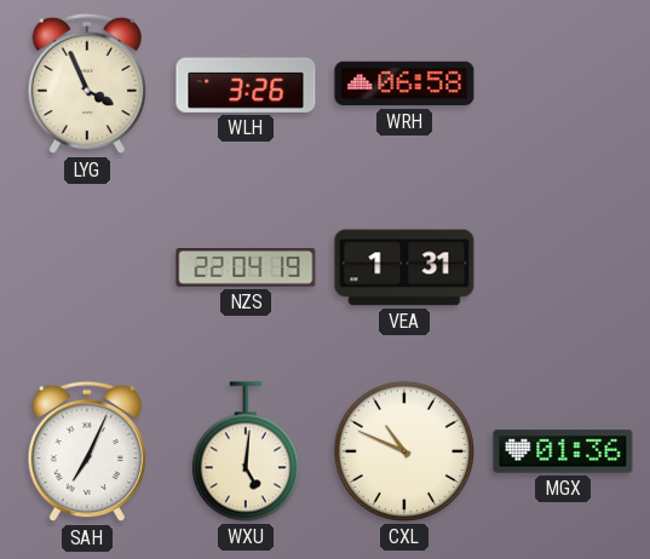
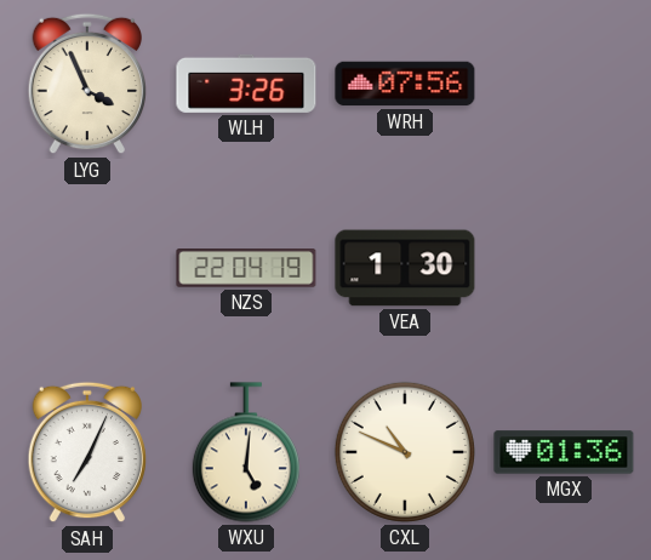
WRH: 06:58 -> 07:56
VEA: 1:31 -> 1:30
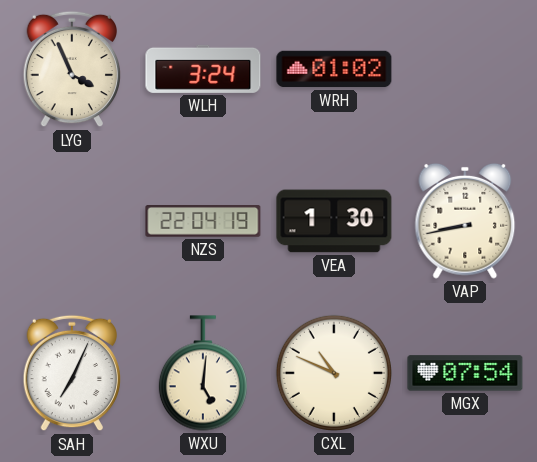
WLH: 3:26 -> 3:24
WRH: 07:56 -> 01:02
VAP: none -> 8:43
MGX: 01:36 -> 07:54
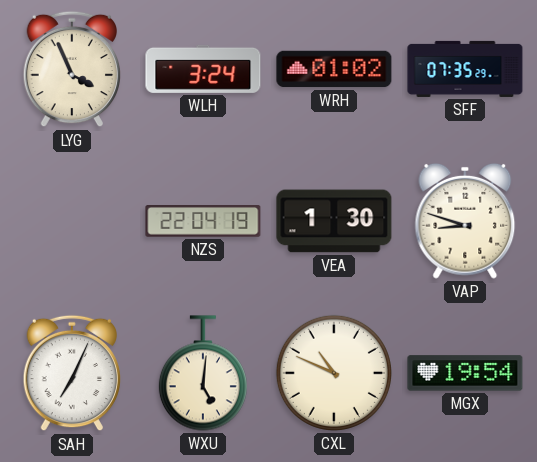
SFF: none -> 07:35
VAP: 8:43 -> 8:48
MGX: 07:54 -> 19:54
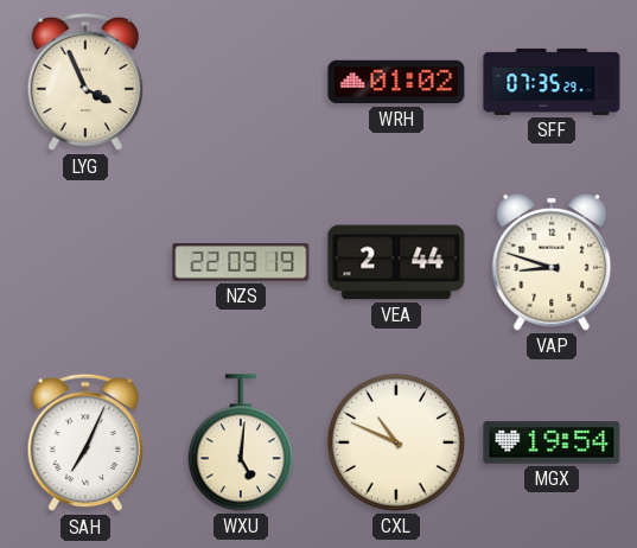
WLH: 3:24 -> none
NZS: 22:04 -> 22:09
VEA: 1:30 -> 2:44
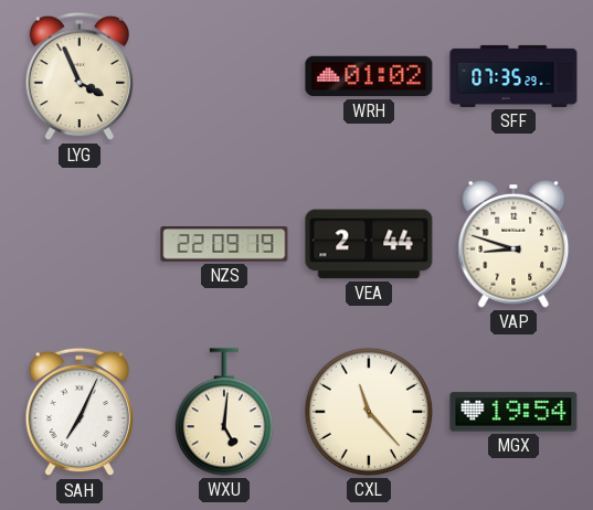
CXL: 10:49 -> 11:23
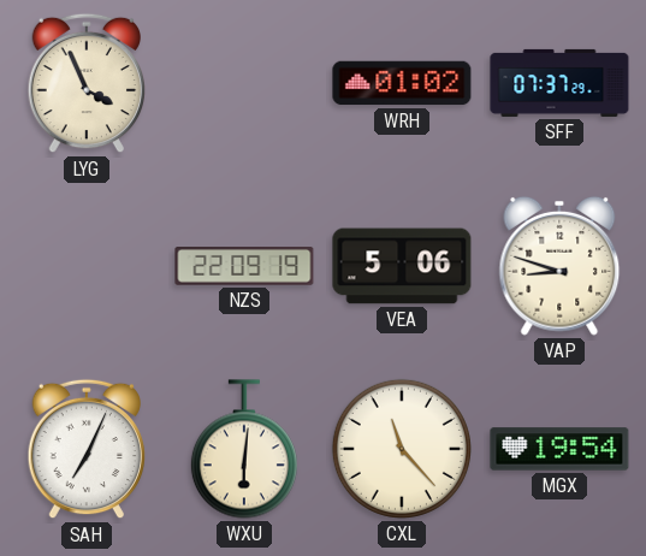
SFF: 07:35 -> 07:37
VEA: 2:44 -> 5:06
WXU: 5:01 -> 6:01
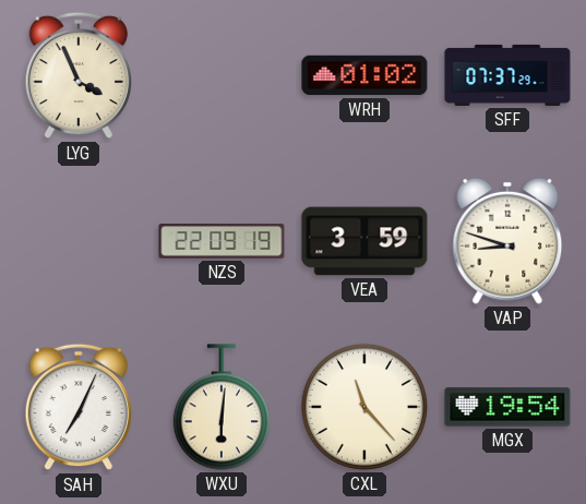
VEA: 5:06 -> 3:59
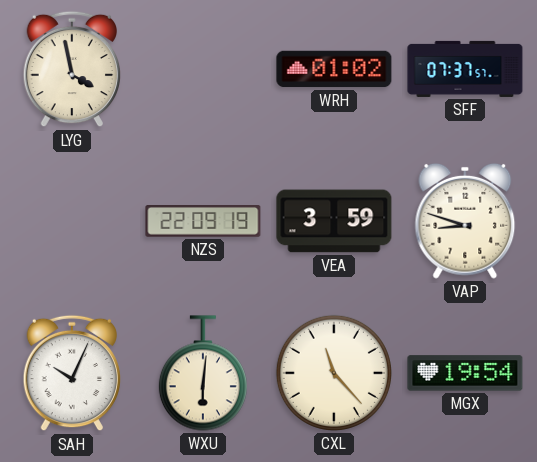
LYG: 3:56 -> 3:58
SFF: 07:37:29 -> 07:37:57
SAH: 7:04 -> 10:04
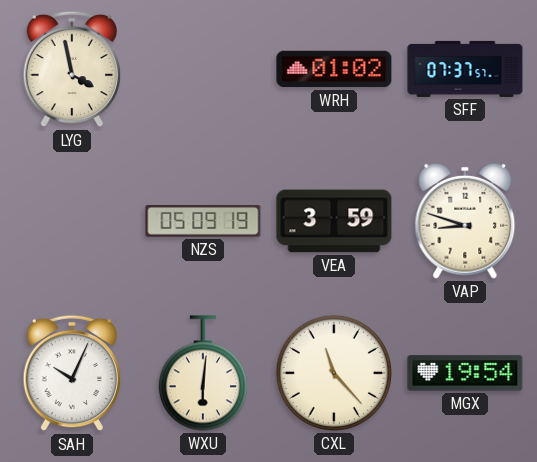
NZS: 22:09 -> 05:09
